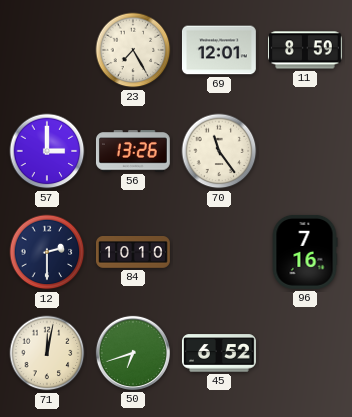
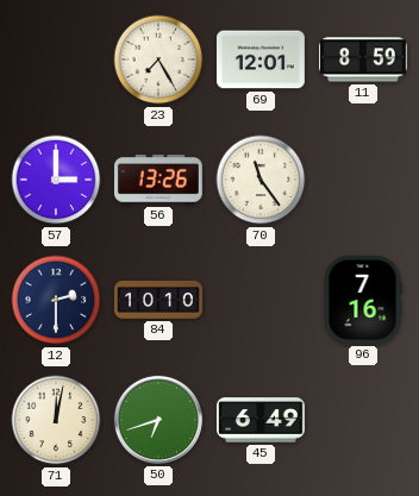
45: 6:52 -> 6:49
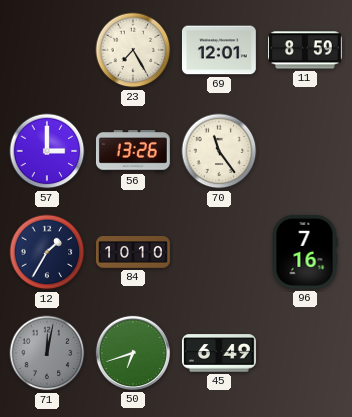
12: 2:30 -> 1:35
71 dial: cream -> grey
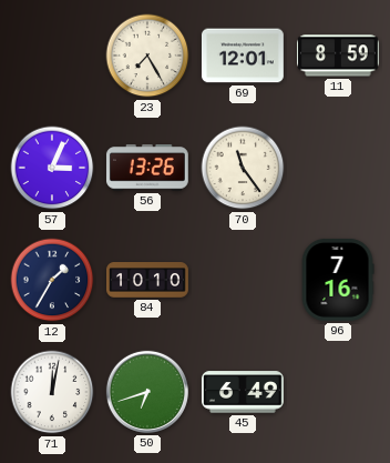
57: 3:00 -> 3:04
71 dial: grey -> white
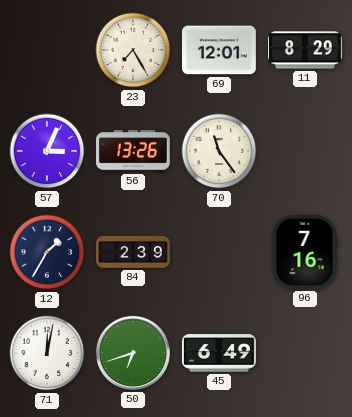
11: 8:59 -> 8:29
84: 10:10 -> 2:39
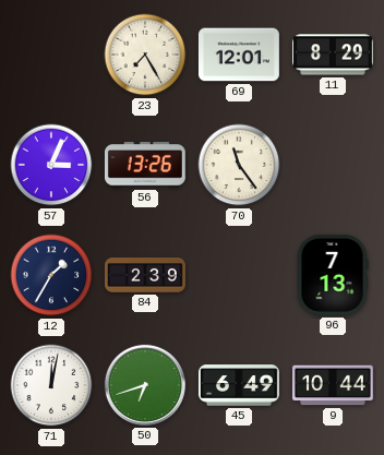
96: 7:16 -> 7:13
9: none -> 10:44
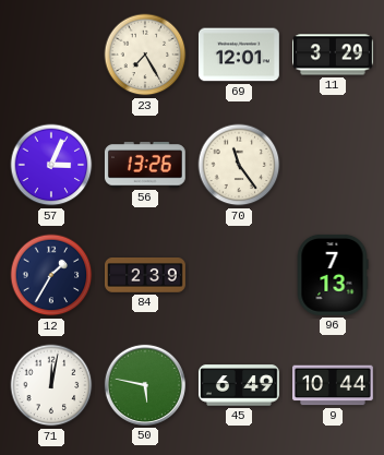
11: 8:29 -> 3:29
50: 6:42 -> 5:47
